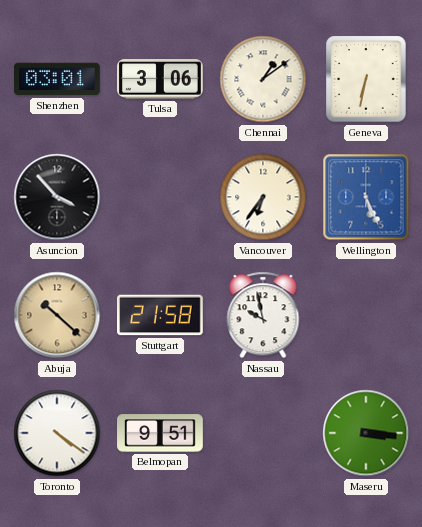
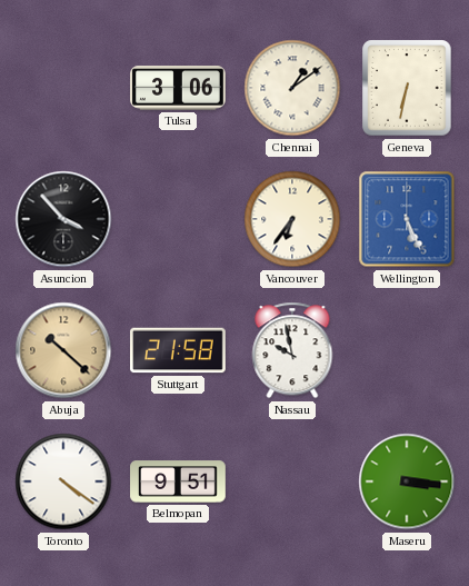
Shenzhen: 03:01 -> none
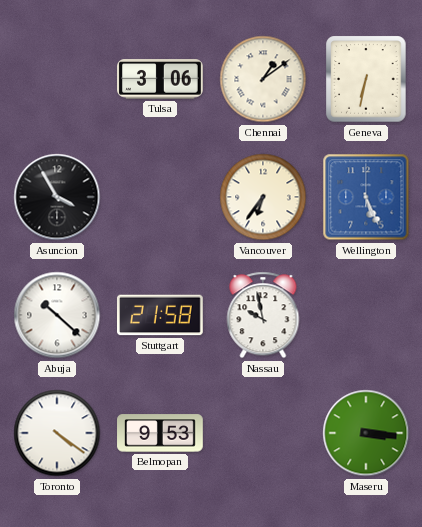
Asuncion: 3:53 -> 3:55
Abuja dial: champagne -> white
Belmopan: 9:51 -> 9:53
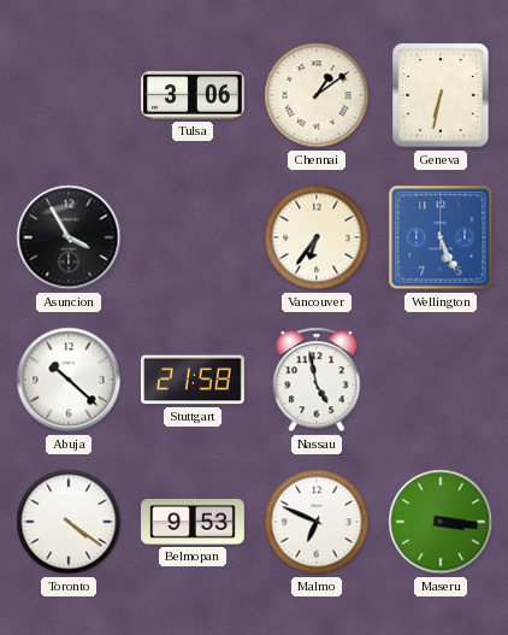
Nassau: 9:58 -> 4:58
Malmo: none -> 6:49
